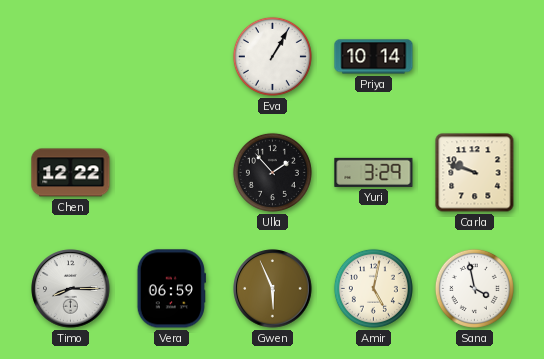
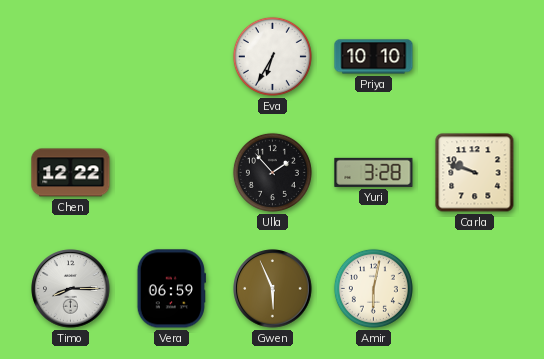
Eva: 1:05 -> 6:35
Priya: 10:14 -> 10:10
Yuri: 3:29 -> 3:28
Amir: 5:02 -> 6:02
Sana: 3:58 -> none
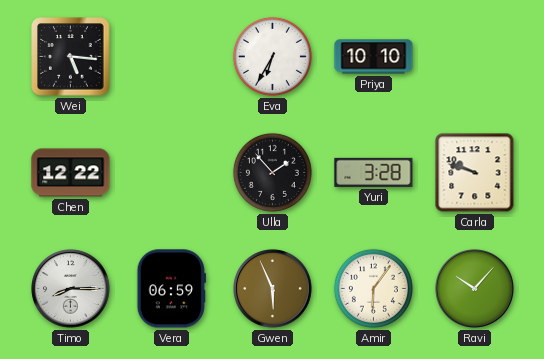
Wei: none -> 5:16
Amir: 6:02 -> 6:06
Ravi: none -> 10:07
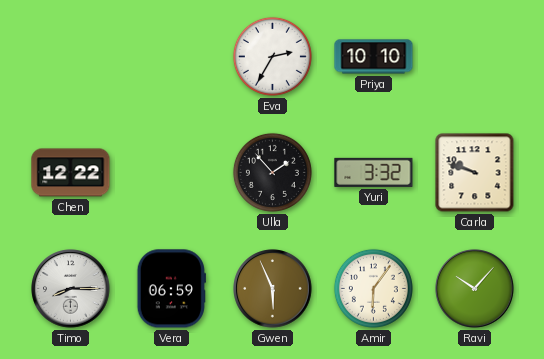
Wei: 5:16 -> none
Eva: 6:35 -> 2:35
Yuri: 3:28 -> 3:32
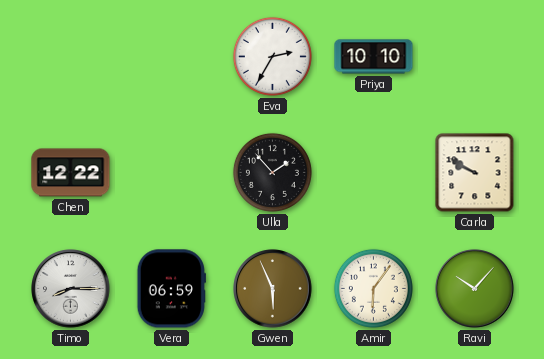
Yuri: 3:32 -> none
Carla: 9:48 -> 9:50
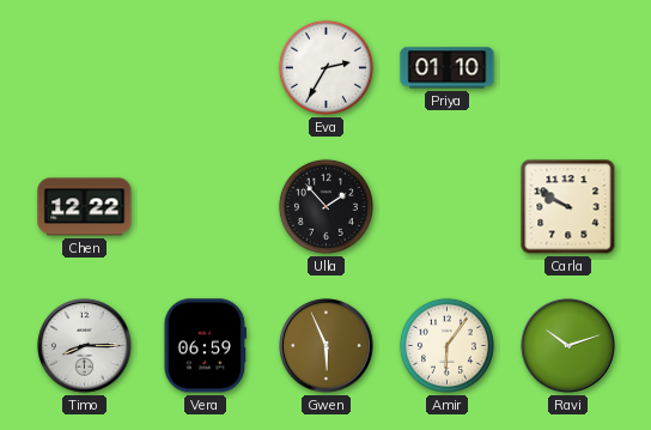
Priya: 10:10 -> 01:10
Ravi: 10:07 -> 10:12
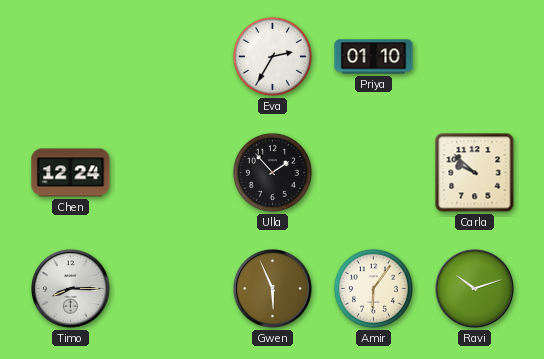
Chen: 12:22 -> 12:24
Carla: 9:50 -> 9:52
Vera: 06:59 -> none
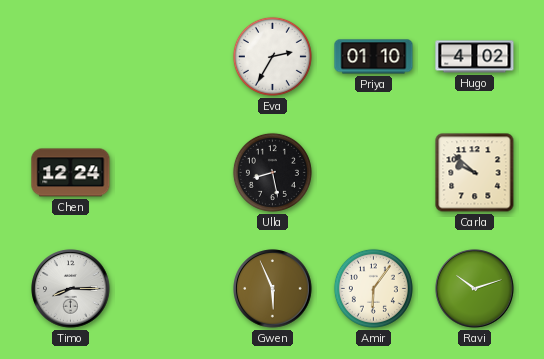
Hugo: none -> 4:02
Ulla: 1:53 -> 8:28
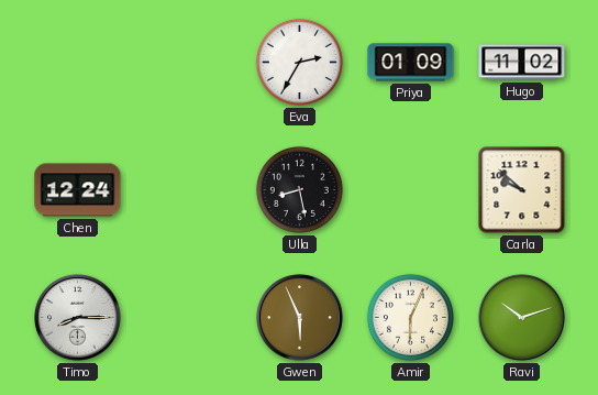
Priya: 01:10 -> 01:09
Hugo: 4:02 -> 11:02
Amir: 6:06 -> 6:04
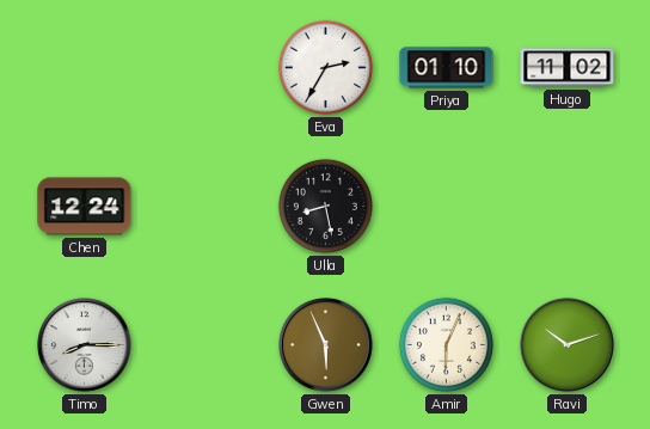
Priya: 01:09 -> 01:10
Carla: 9:52 -> none
